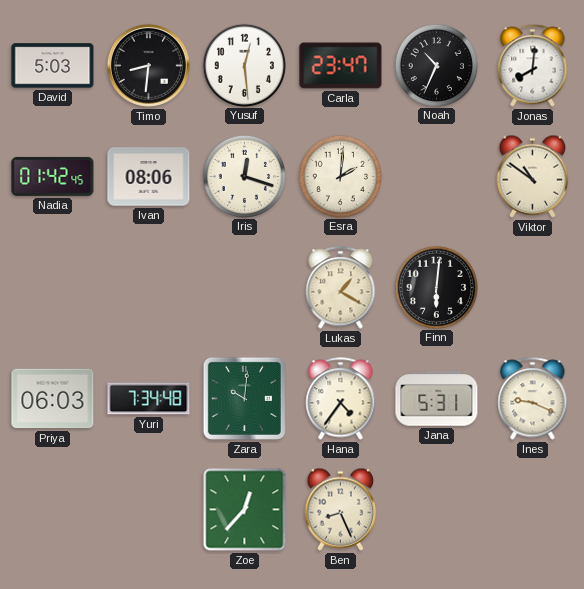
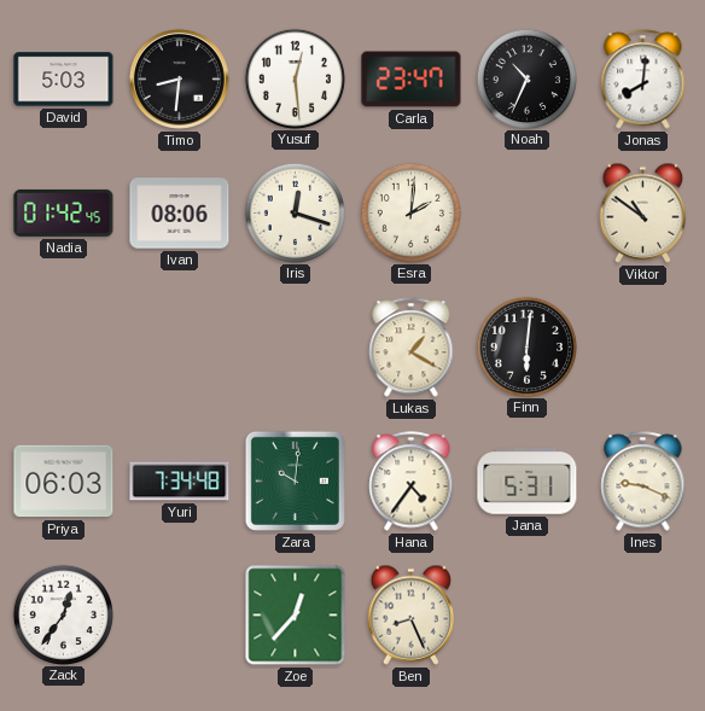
Zack: none -> 12:36
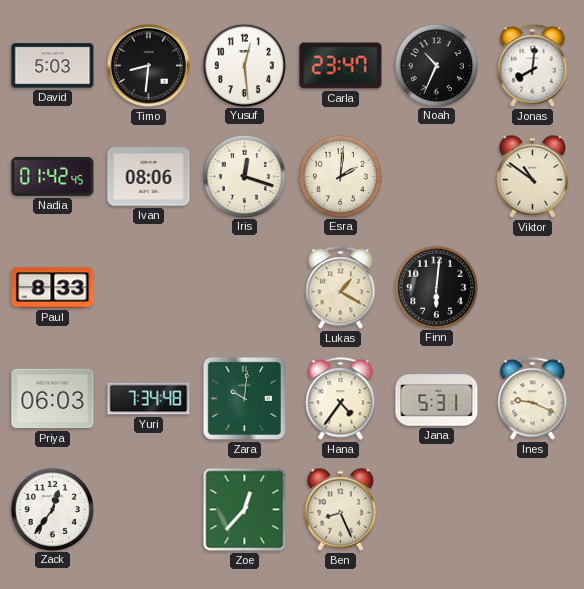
Paul: none -> 8:33
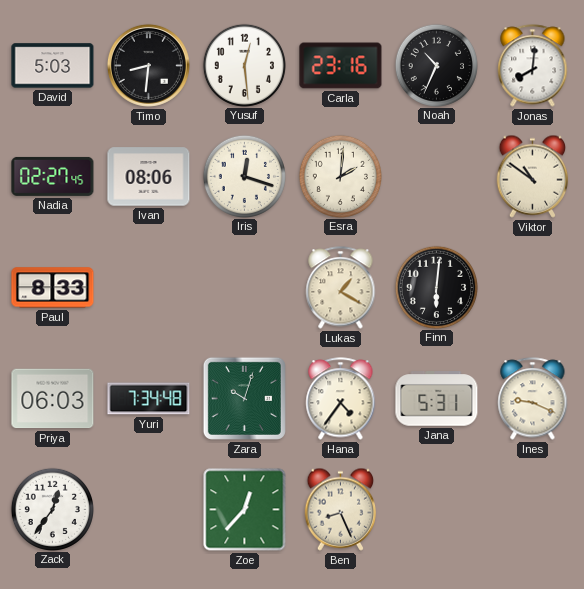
Carla: 23:47 -> 23:16
Nadia: 01:42 -> 02:27
Zara: 10:01 -> 10:03
